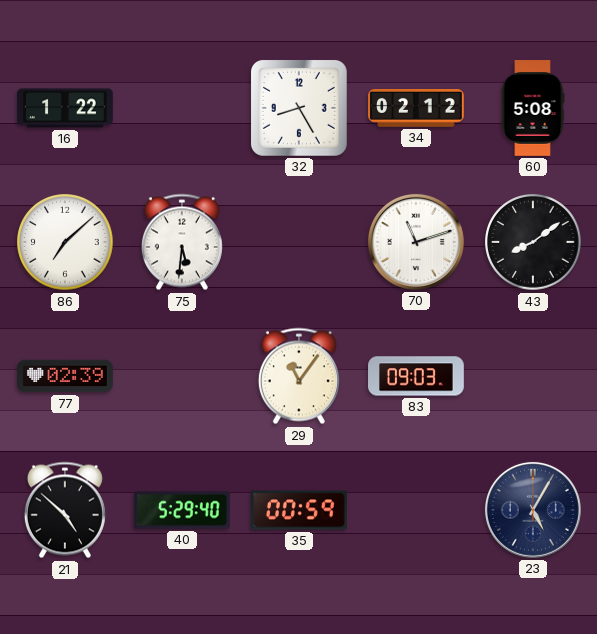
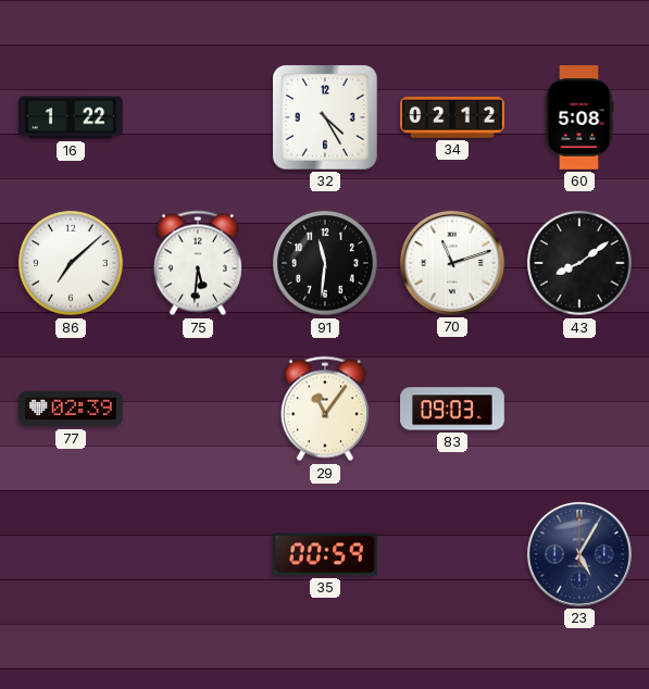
32: 8:25 -> 4:25
91: none -> 11:31
21: 4:52 -> none
40: 5:29 -> none
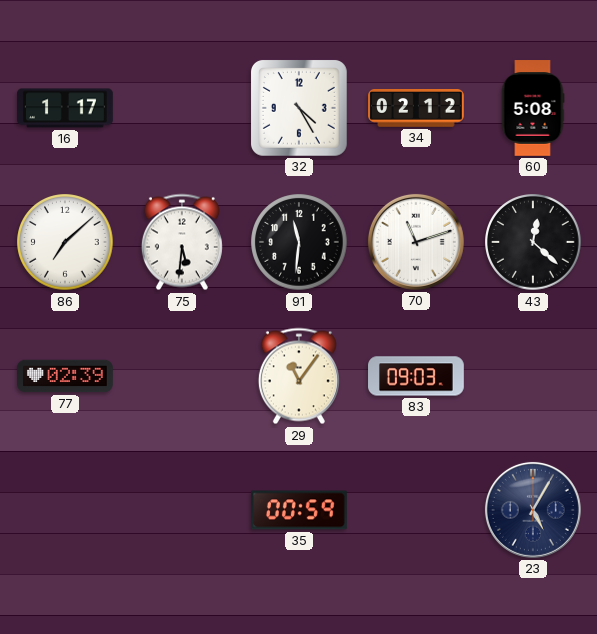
16: 1:22 -> 1:17
43: 8:09 -> 12:22
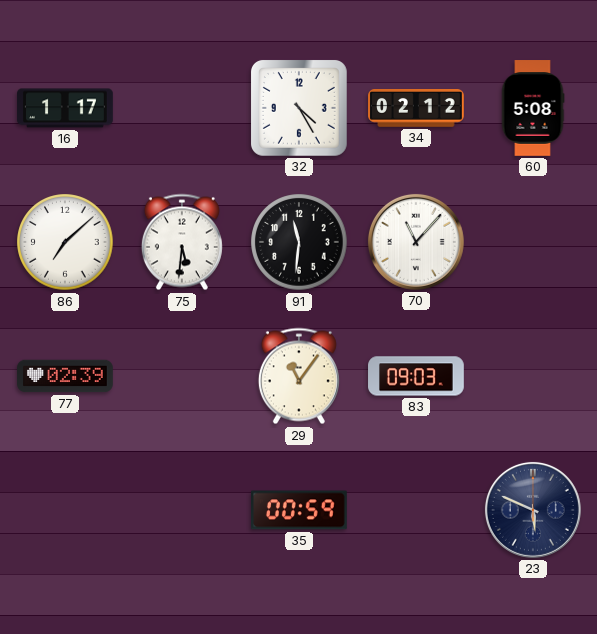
70: 11:12 -> 11:07
43: 12:22 -> none
23: 5:05 -> 5:49
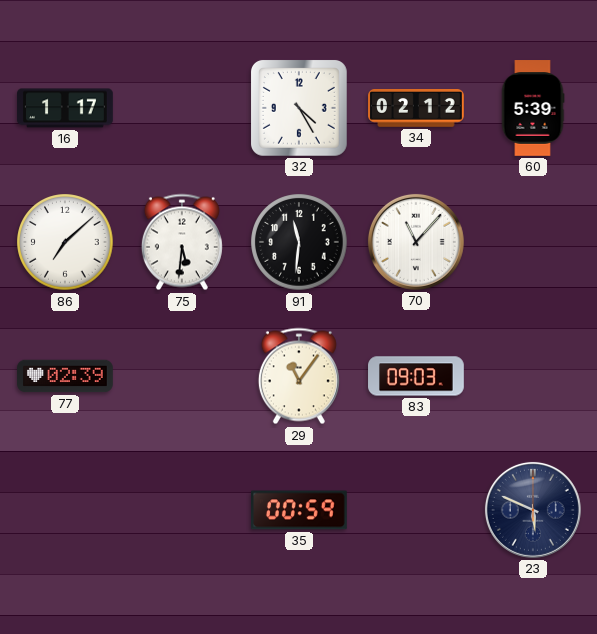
60: 5:08 -> 5:39
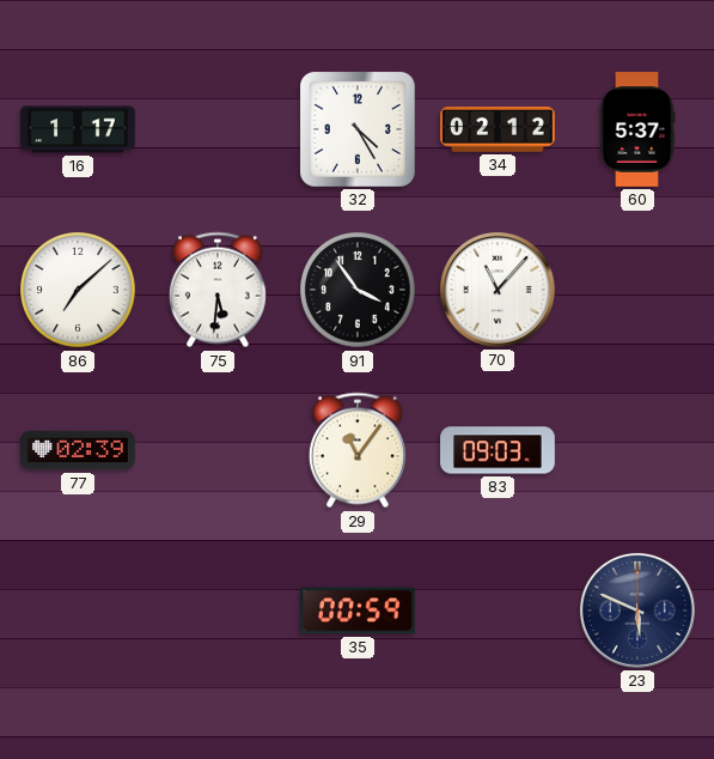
60: 5:39 -> 5:37
91: 11:31 -> 3:54
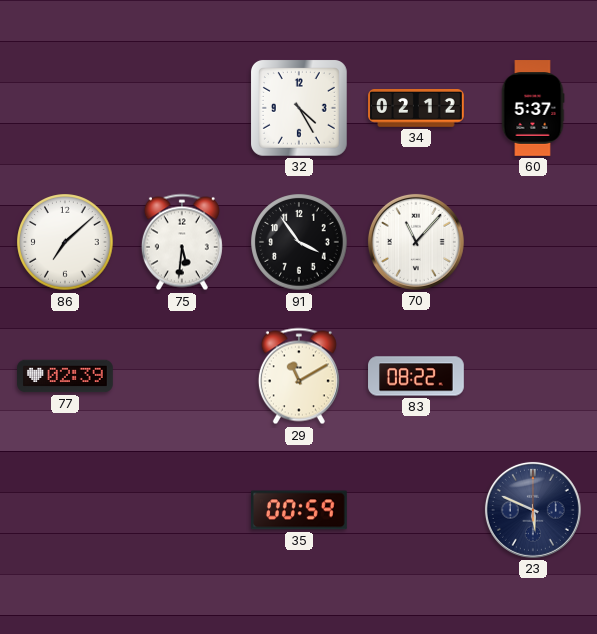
16: 1:17 -> none
29: 11:06 -> 11:10
83: 09:03 -> 08:22
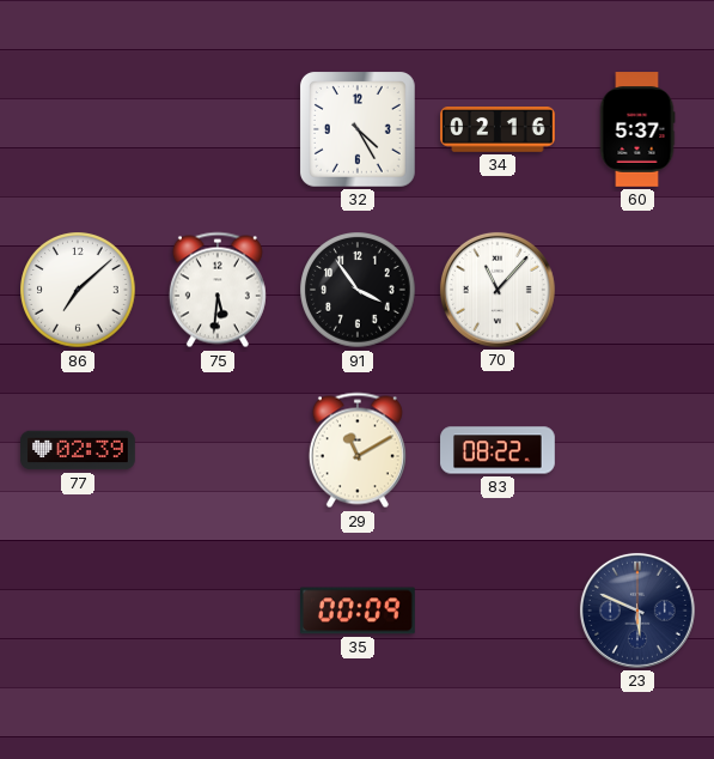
34: 02:12 -> 02:16
35: 00:59 -> 00:09
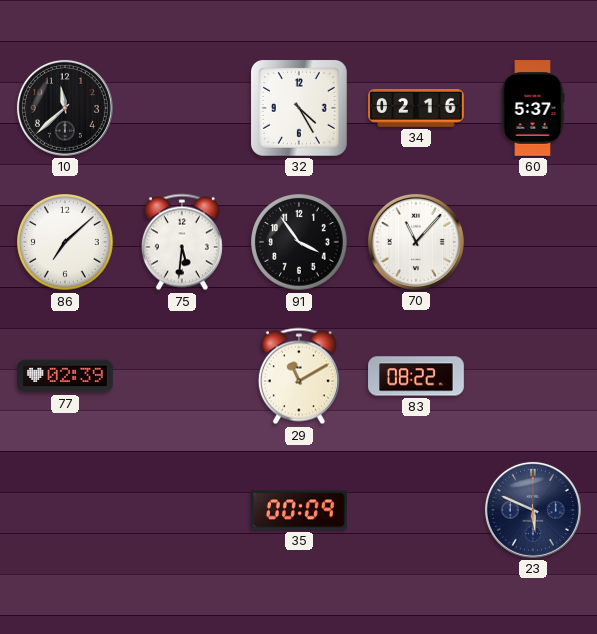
10: none -> 11:38
